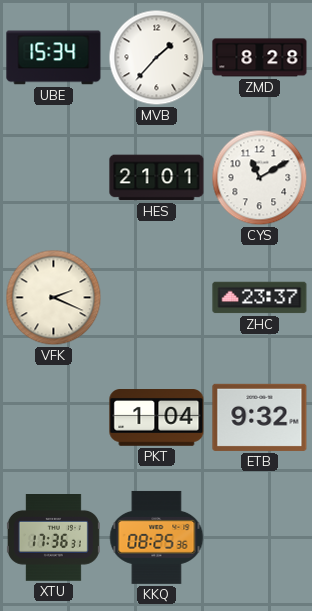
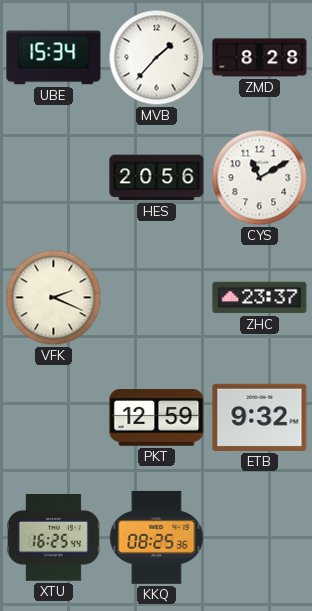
HES: 21:01 -> 20:56
PKT: 1:04 -> 12:59
XTU: 17:36 -> 16:25
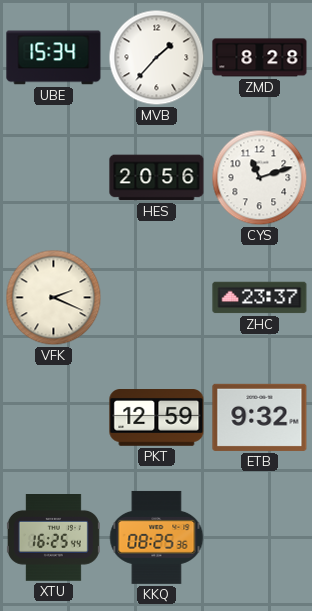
CYS: 11:10 -> 11:12
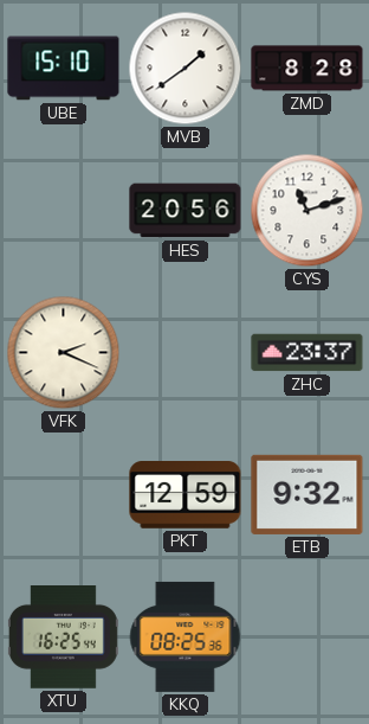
UBE: 15:34 -> 15:10
MVB: 1:37 -> 1:39
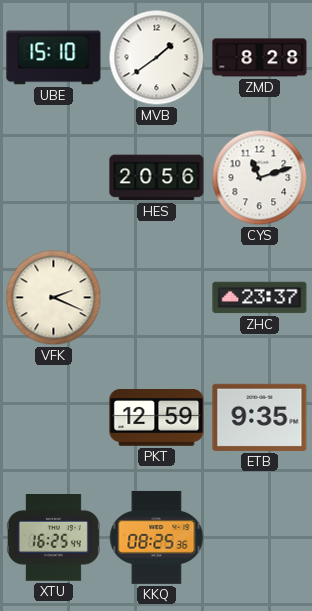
ETB: 9:32 -> 9:35
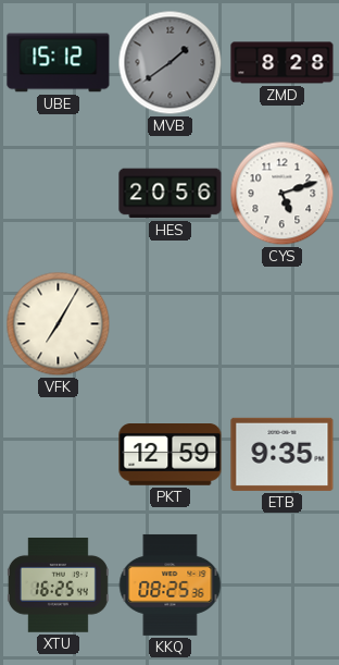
UBE: 15:10 -> 15:12
MVB dial: white -> grey
CYS: 11:12 -> 5:12
VFK: 2:19 -> 7:05
ZHC: 23:37 -> none
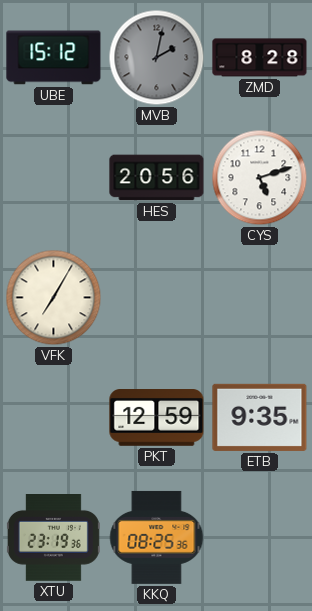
MVB: 1:39 -> 2:02
XTU: 16:25 -> 23:19
